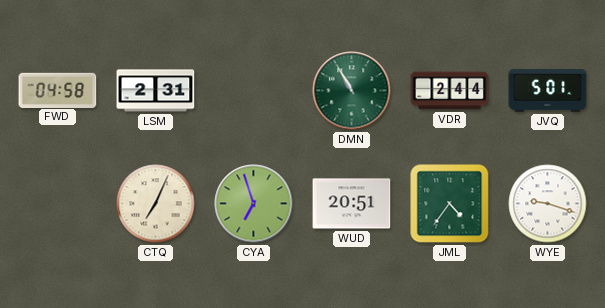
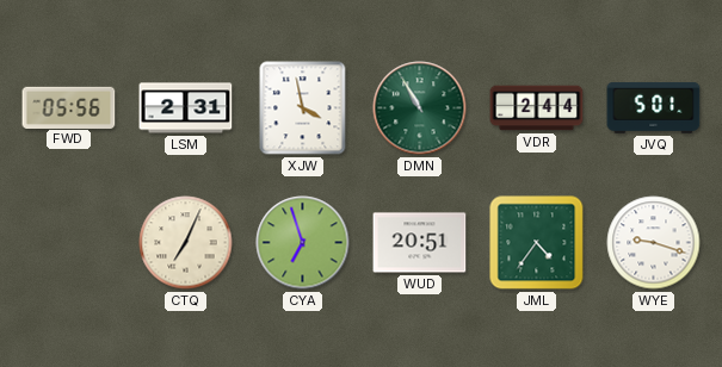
FWD: 04:58 -> 05:56
XJW: none -> 3:58
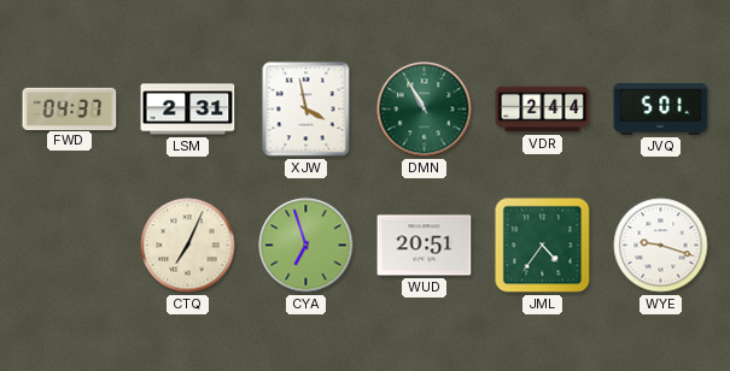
FWD: 05:56 -> 04:37
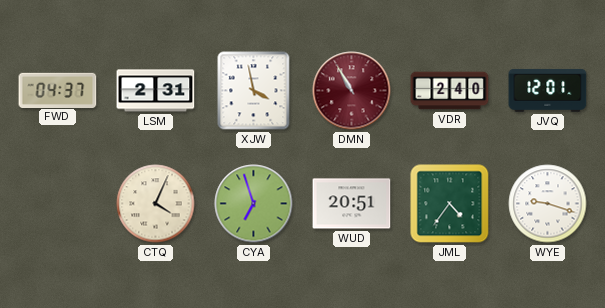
DMN dial: green -> burgundy
VDR: 2:44 -> 2:40
JVQ: 5:01 -> 12:01
CTQ: 7:04 -> 4:04
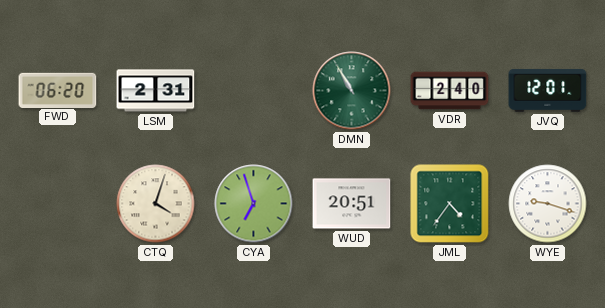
FWD: 04:37 -> 06:20
XJW: 3:58 -> none
DMN dial: burgundy -> green
CTQ: 4:04 -> 4:03
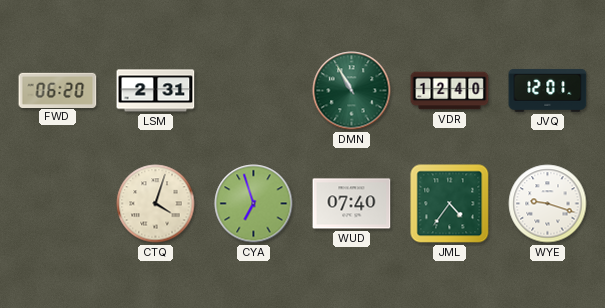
VDR: 2:40 -> 12:40
WUD: 20:51 -> 07:40
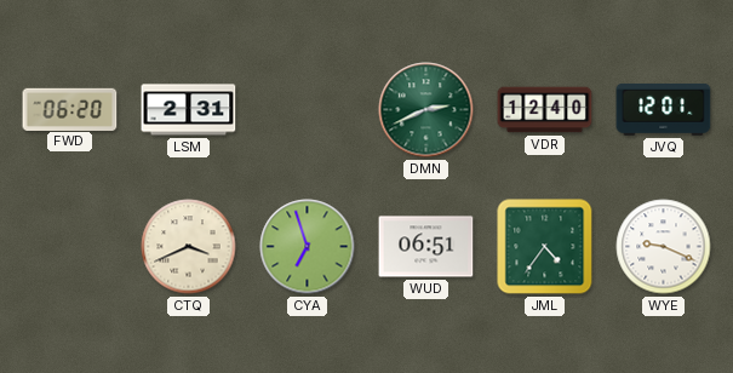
DMN: 10:55 -> 2:41
CTQ: 4:03 -> 3:41
WUD: 07:40 -> 06:51
WYE: 9:18 -> 9:19
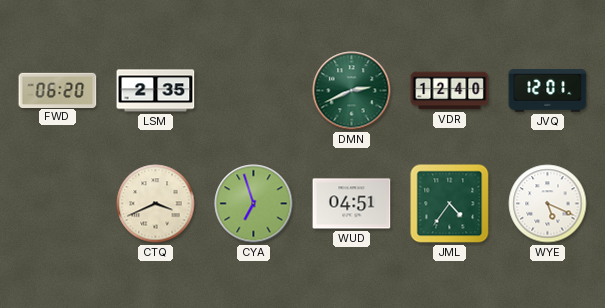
LSM: 2:31 -> 2:35
WUD: 06:51 -> 04:51
WYE: 9:19 -> 5:19
